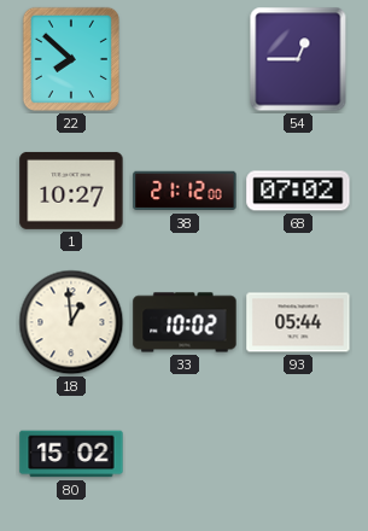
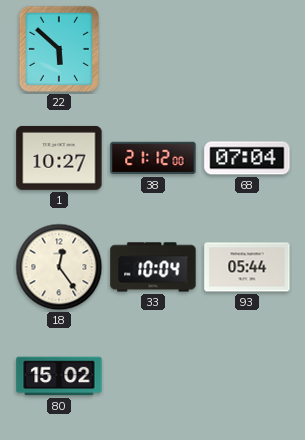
22: 7:52 -> 5:52
54: 12:45 -> none
68: 07:02 -> 07:04
18: 12:59 -> 12:24
33: 10:02 -> 10:04
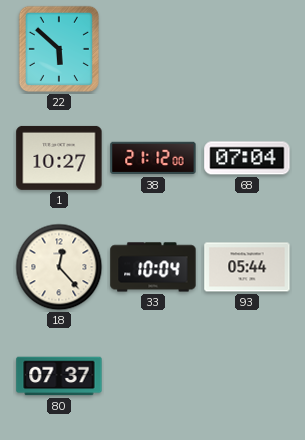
18: 12:24 -> 12:23
80: 15:02 -> 07:37
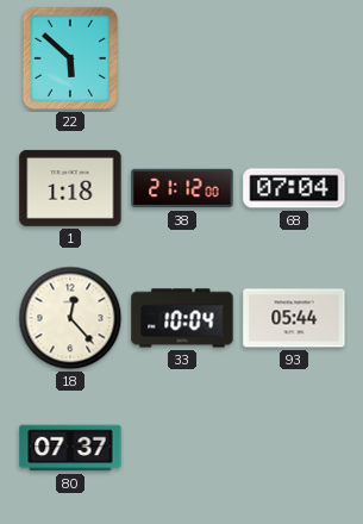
1: 10:27 -> 1:18
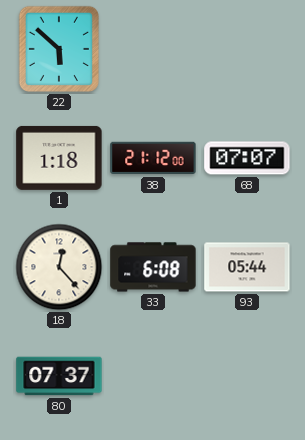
68: 07:04 -> 07:07
33: 10:04 -> 6:08
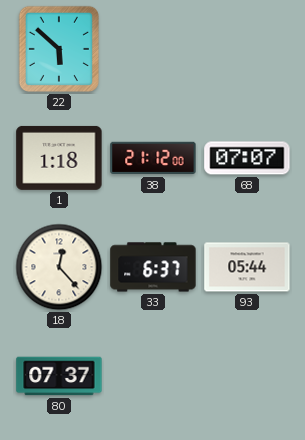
33: 6:08 -> 6:37
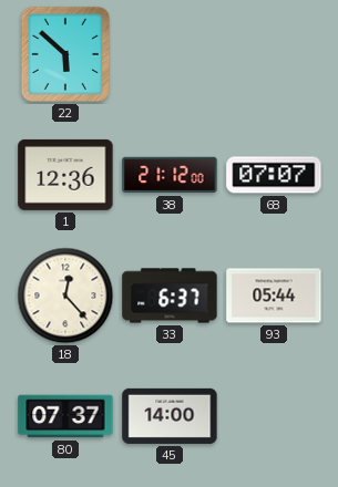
1: 1:18 -> 12:36
45: none -> 14:00
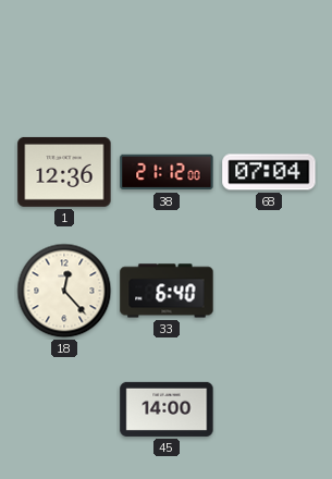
22: 5:52 -> none
68: 07:07 -> 07:04
33: 6:37 -> 6:40
93: 05:44 -> none
80: 07:37 -> none
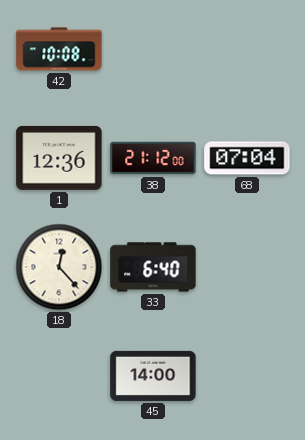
42: none -> 10:08
